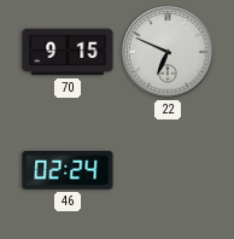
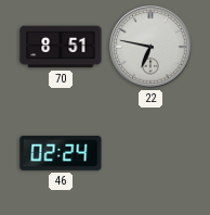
70: 9:15 -> 8:51
22: 6:49 -> 6:47
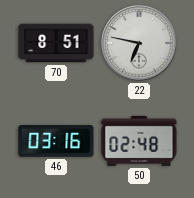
46: 02:24 -> 03:16
50: none -> 02:48
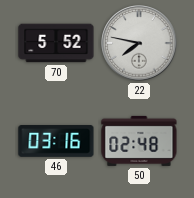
70: 8:51 -> 5:52
22: 6:47 -> 7:47
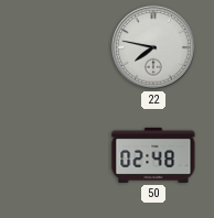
70: 5:52 -> none
46: 03:16 -> none
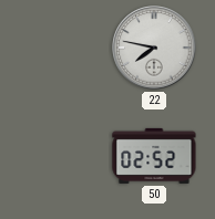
50: 02:48 -> 02:52
